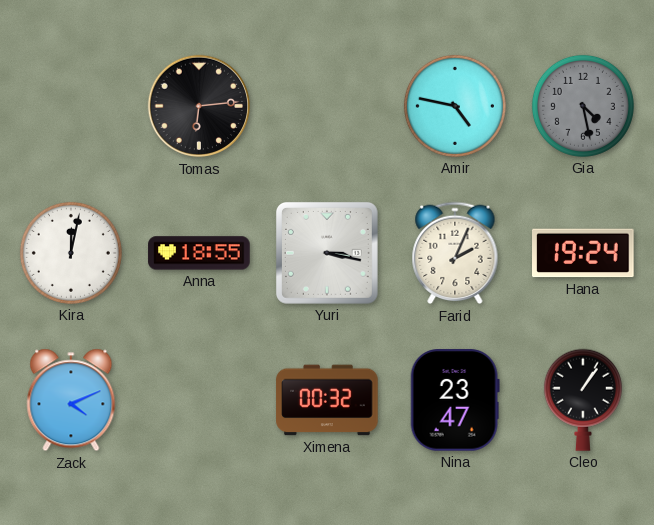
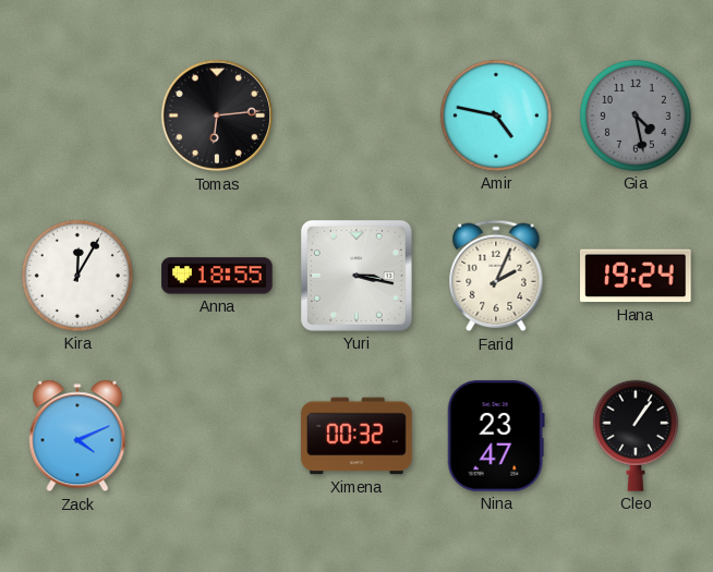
Kira: 12:02 -> 12:05
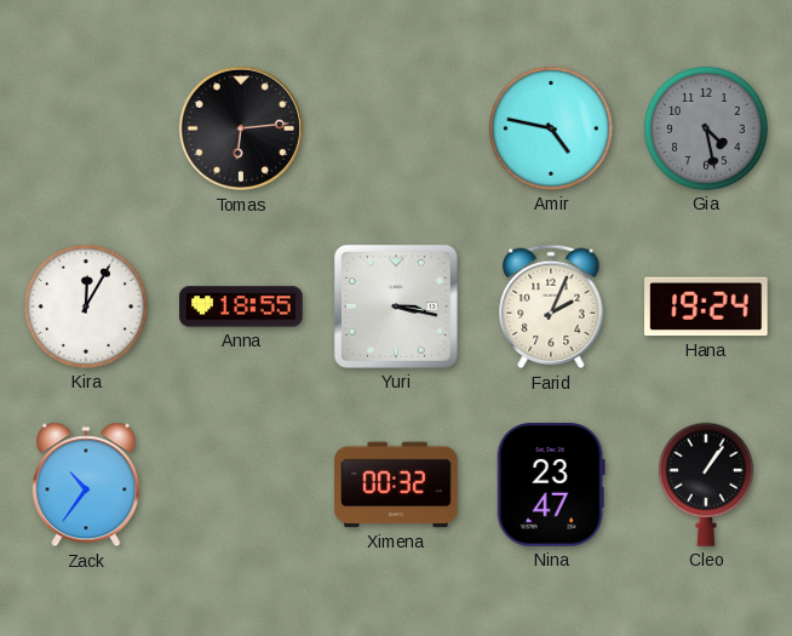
Zack: 4:11 -> 10:36
